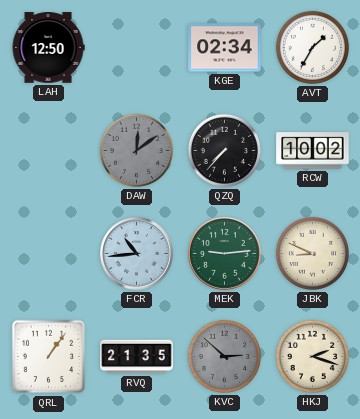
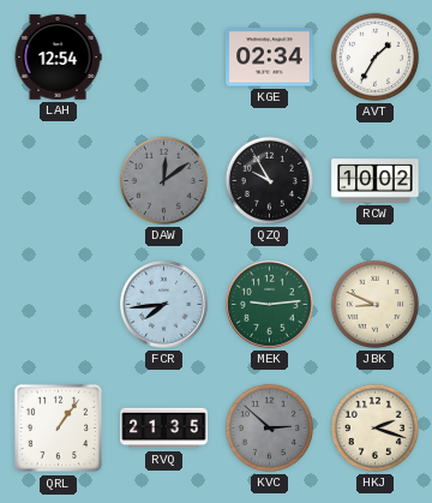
LAH: 12:50 -> 12:54
QZQ: 7:37 -> 9:55
FCR: 10:44 -> 7:44
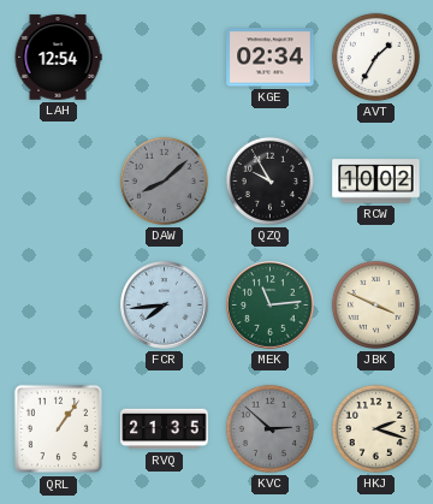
DAW: 12:09 -> 8:08
MEK: 9:14 -> 11:14
JBK: 8:49 -> 3:49
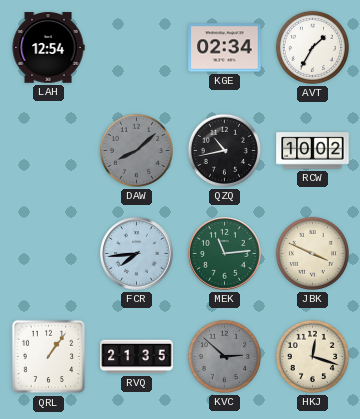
QZQ: 9:55 -> 10:43
HKJ: 2:18 -> 12:18
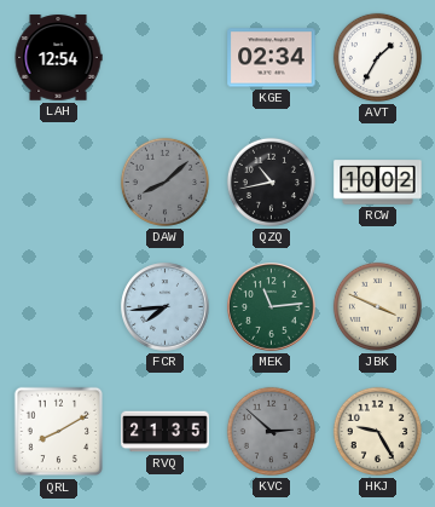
QRL: 1:06 -> 8:10
HKJ: 12:18 -> 9:25
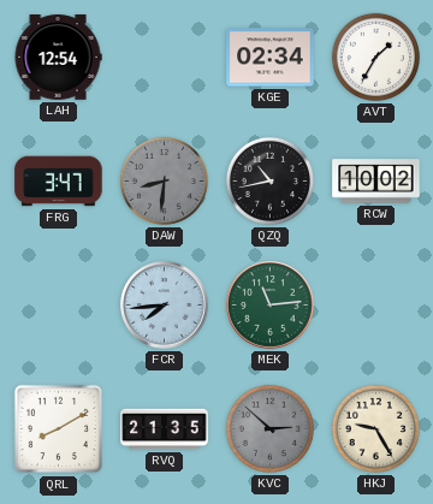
FRG: none -> 3:47
DAW: 8:08 -> 8:31
JBK: 3:49 -> none
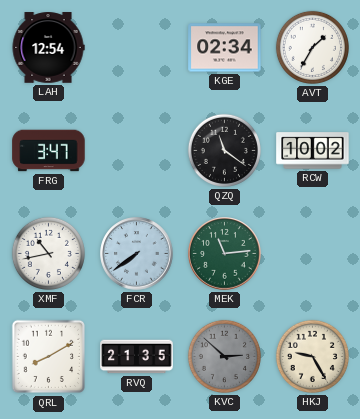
DAW: 8:31 -> none
QZQ: 10:43 -> 11:21
XMF: none -> 10:43
FCR: 7:44 -> 7:39
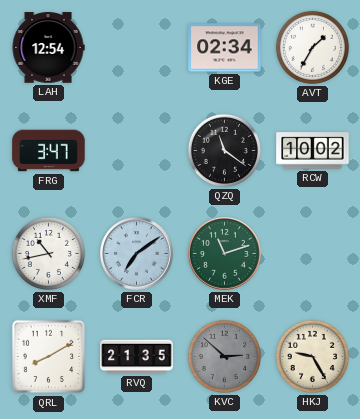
FCR: 7:39 -> 7:09
MEK: 11:14 -> 11:12
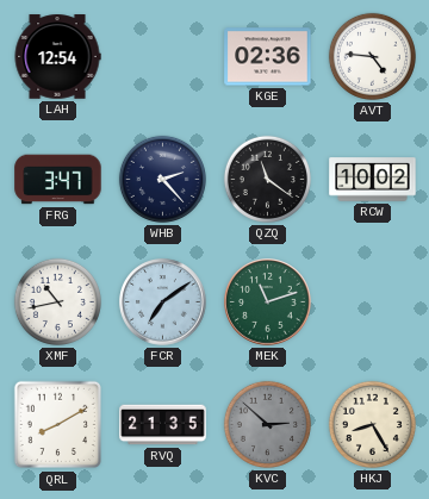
KGE: 02:34 -> 02:36
AVT: 1:35 -> 4:46
WHB: none -> 2:23
HKJ: 9:25 -> 8:25
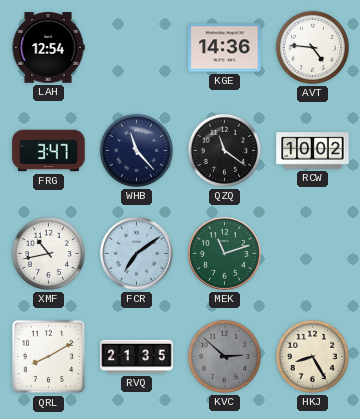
KGE: 02:36 -> 14:36
WHB: 2:23 -> 11:23
